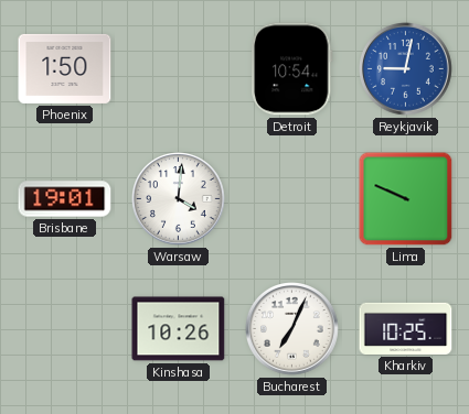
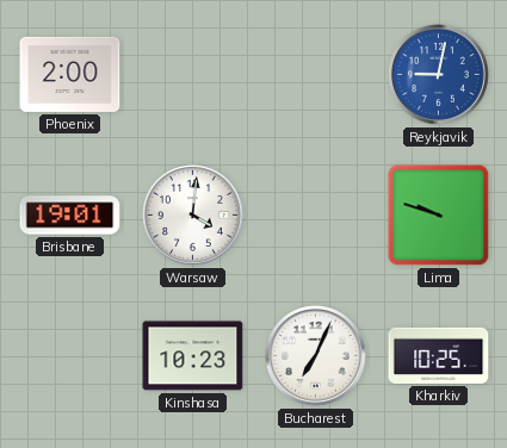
Phoenix: 1:50 -> 2:00
Detroit: 10:54 -> none
Lima: 9:49 -> 9:48
Kinshasa: 10:26 -> 10:23
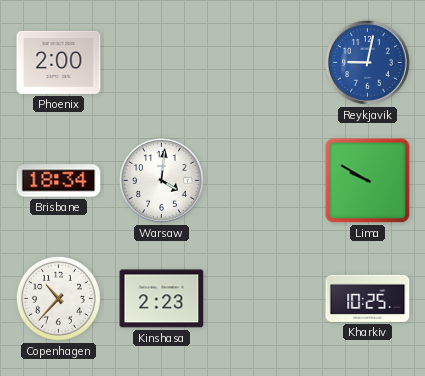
Brisbane: 19:01 -> 18:34
Lima: 9:48 -> 9:50
Copenhagen: none -> 10:37
Kinshasa: 10:23 -> 2:23
Bucharest: 7:04 -> none
